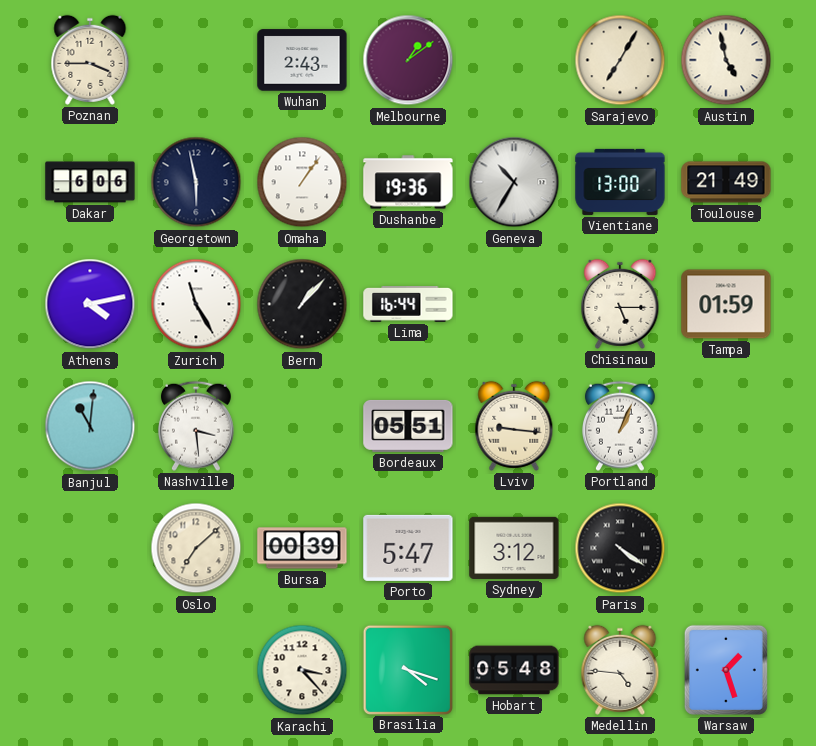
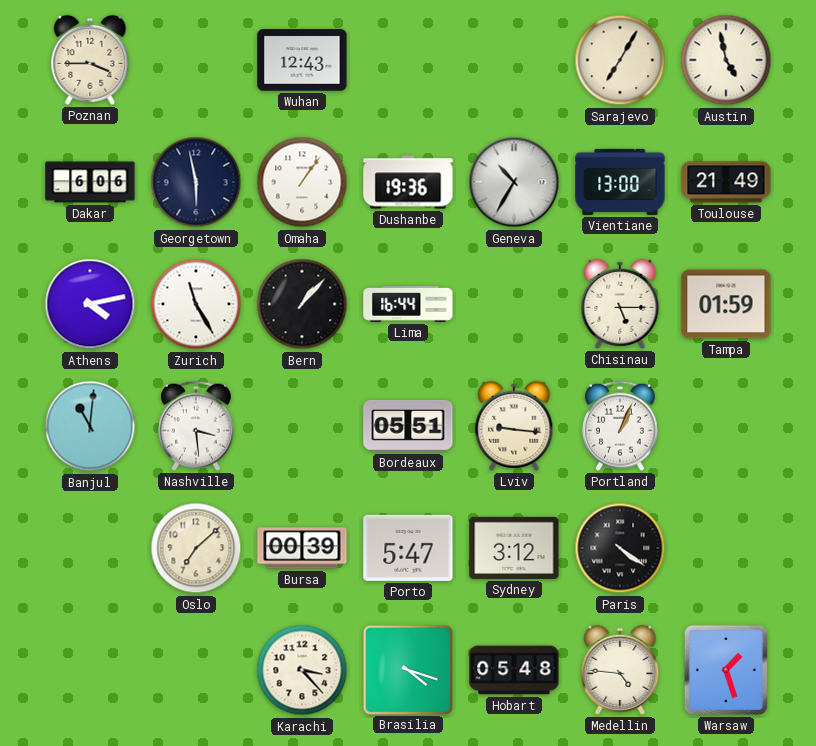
Wuhan: 2:43 -> 12:43
Melbourne: 1:09 -> none
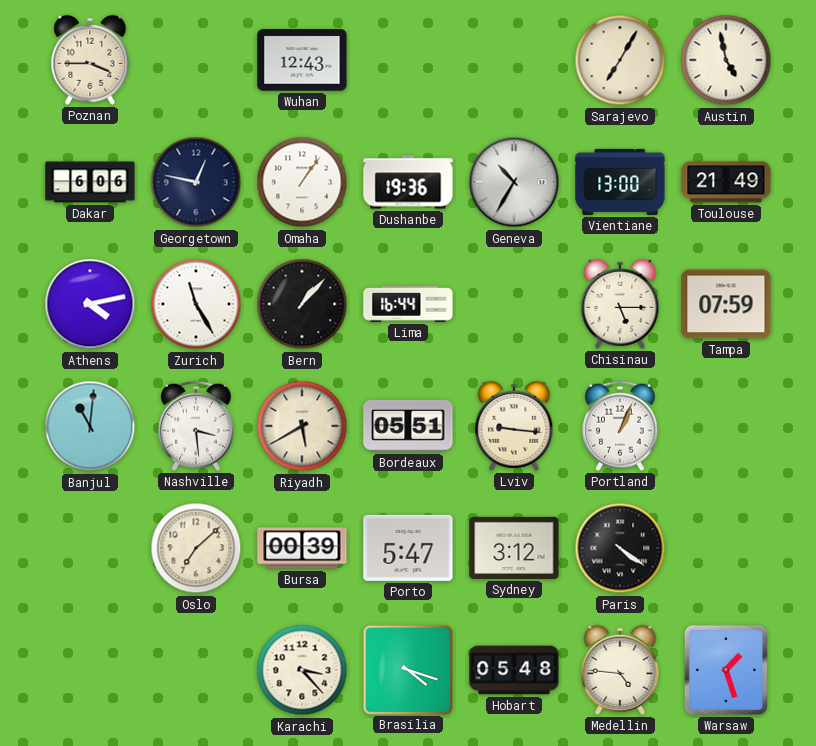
Georgetown: 5:58 -> 12:47
Tampa: 01:59 -> 07:59
Riyadh: none -> 5:40
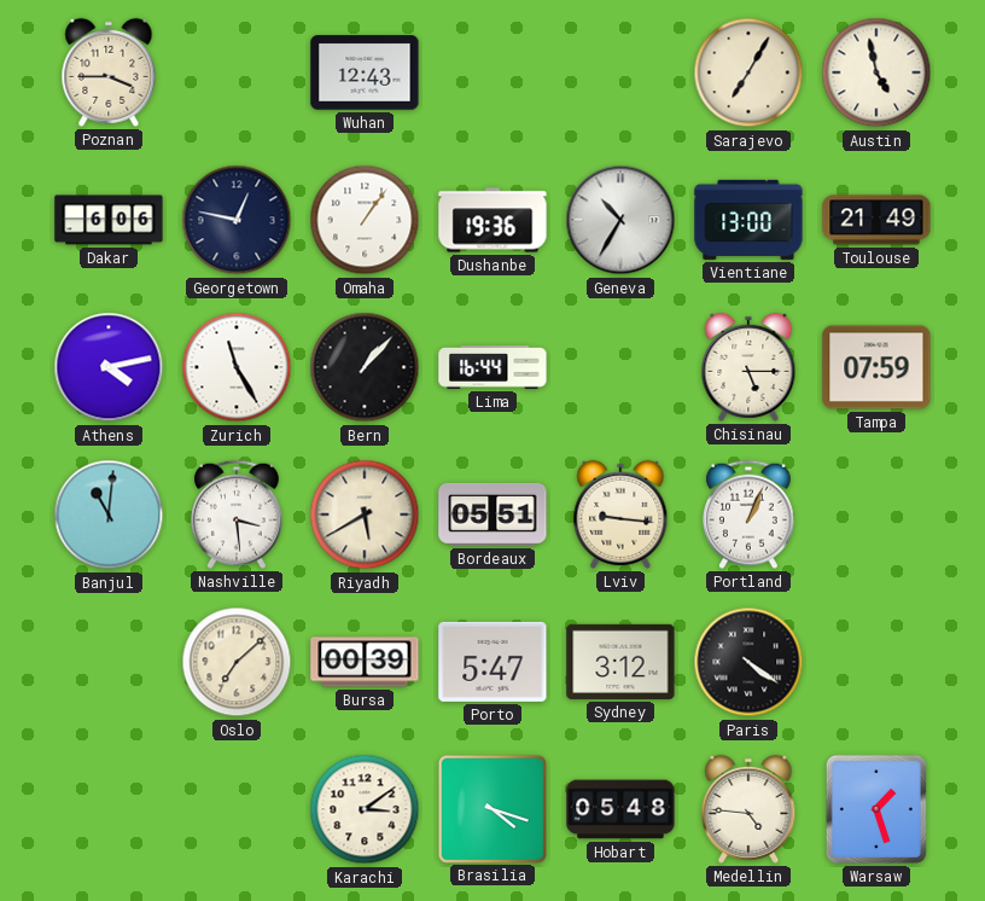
Karachi: 3:23 -> 3:09
